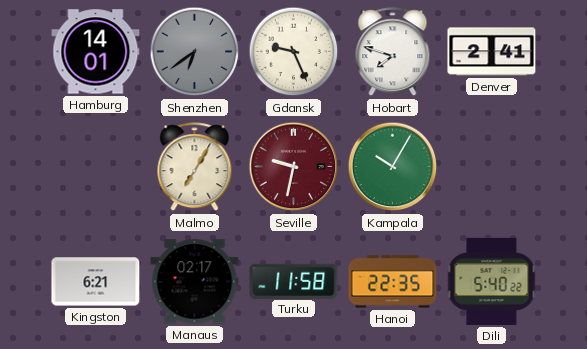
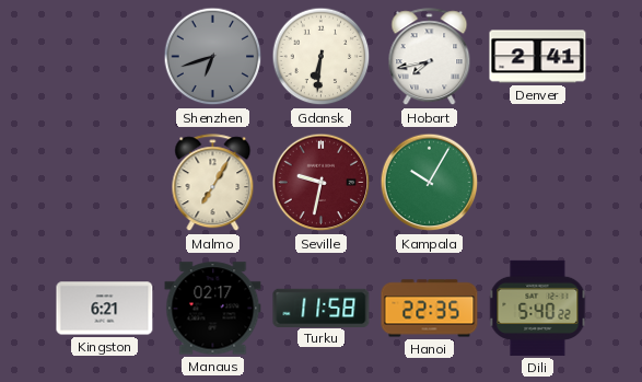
Hamburg: 14:01 -> none
Shenzhen: 6:39 -> 6:42
Gdansk: 9:26 -> 6:31
Hobart: 7:48 -> 7:43
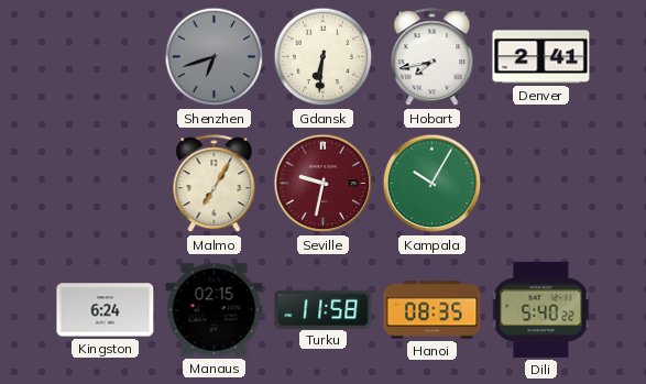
Kingston: 6:21 -> 6:24
Manaus: 02:17 -> 02:15
Hanoi: 22:35 -> 08:35
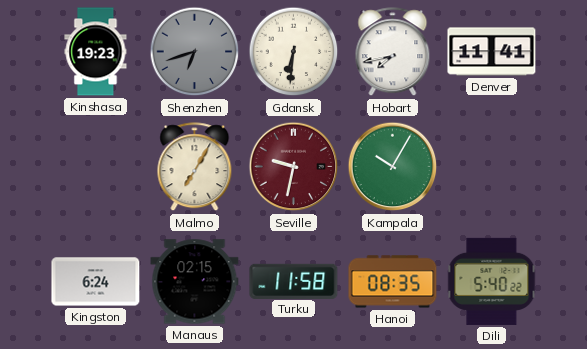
Kinshasa: none -> 19:23
Denver: 2:41 -> 11:41
